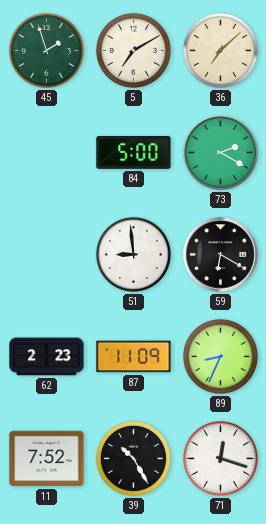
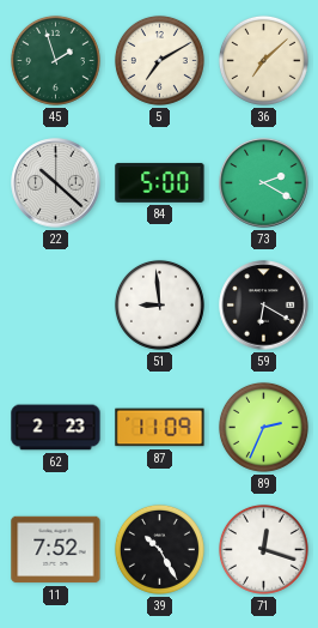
22: none -> 10:22
89: 8:34 -> 2:34
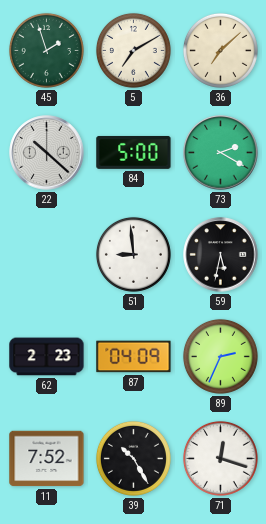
59: 6:20 -> 5:32
87: 11:09 -> 04:09
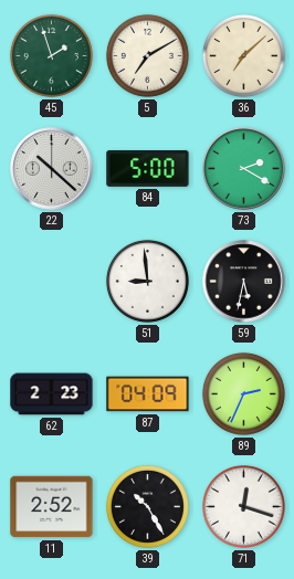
11: 7:52 -> 2:52
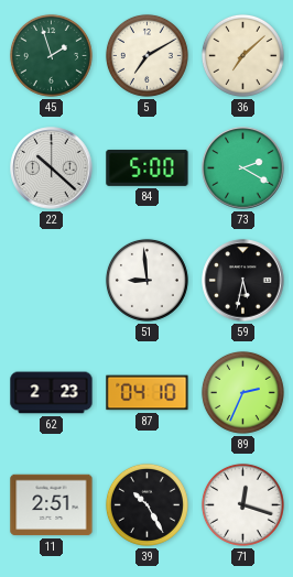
87: 04:09 -> 04:10
11: 2:52 -> 2:51
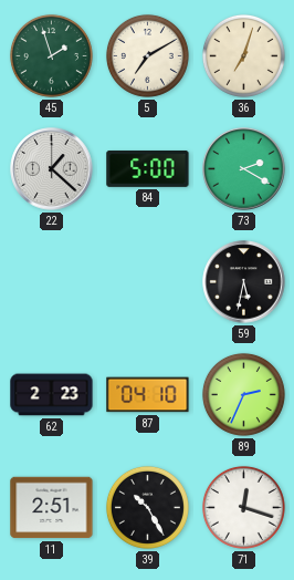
36: 7:08 -> 7:03
22: 10:22 -> 1:22
51: 8:59 -> none
